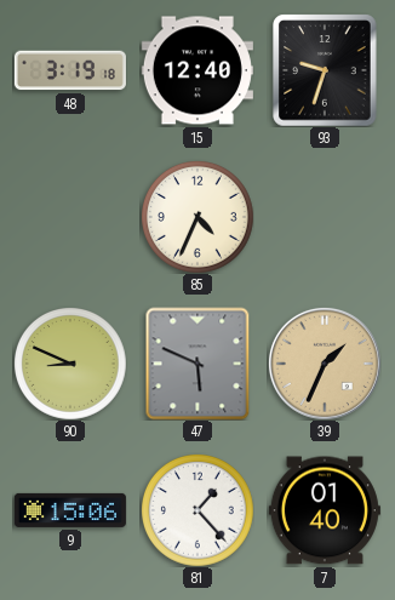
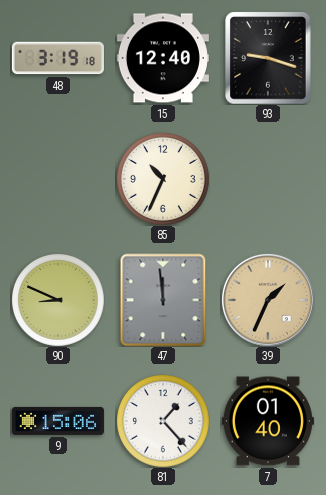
93: 9:33 -> 9:18
85: 4:34 -> 10:34
47: 5:49 -> 11:59
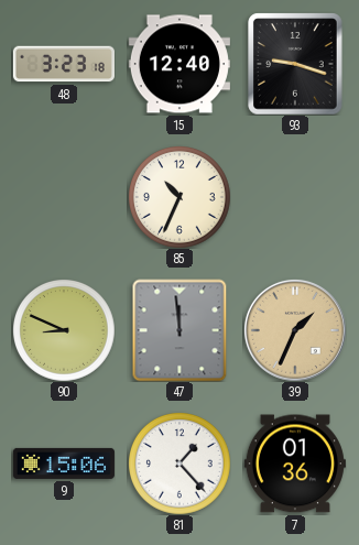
48: 3:19 -> 3:23
7: 01:40 -> 01:36
